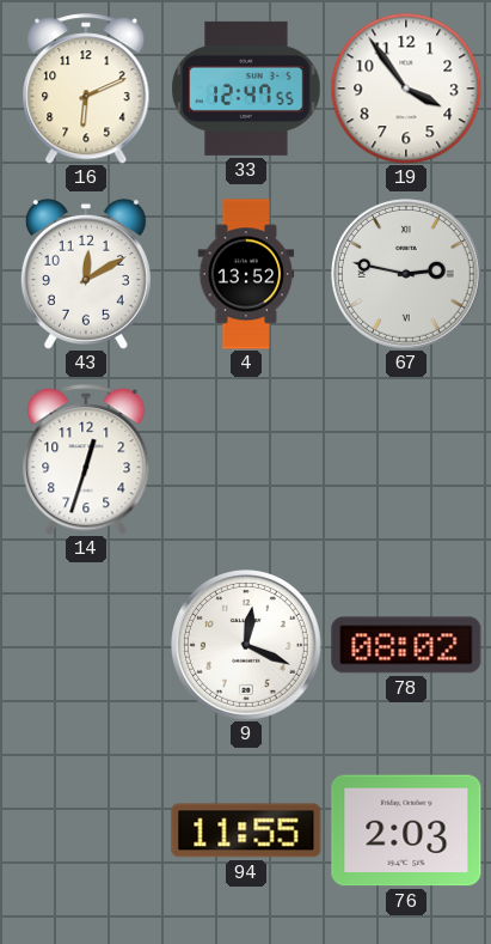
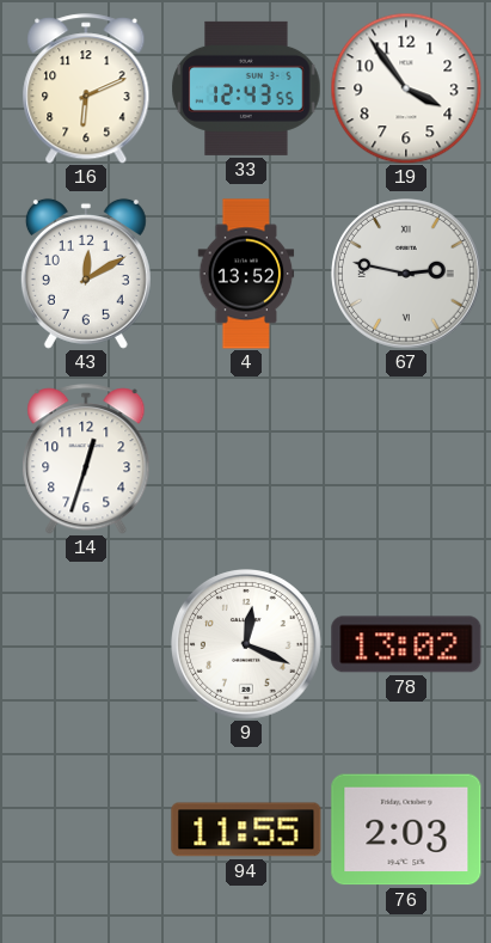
33: 12:47 -> 12:43
78: 08:02 -> 13:02
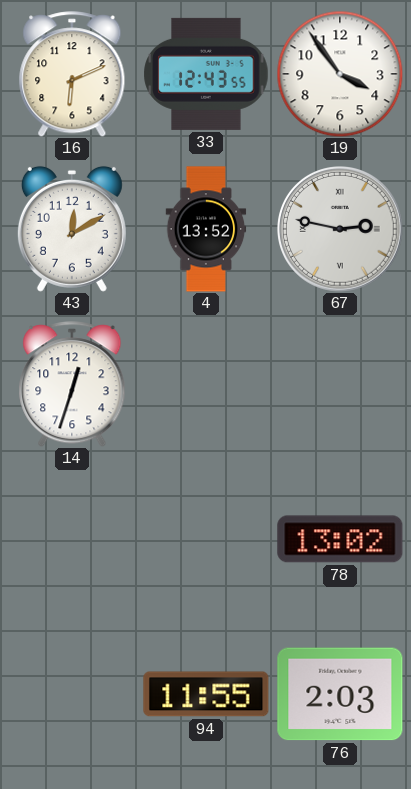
9: 12:19 -> none
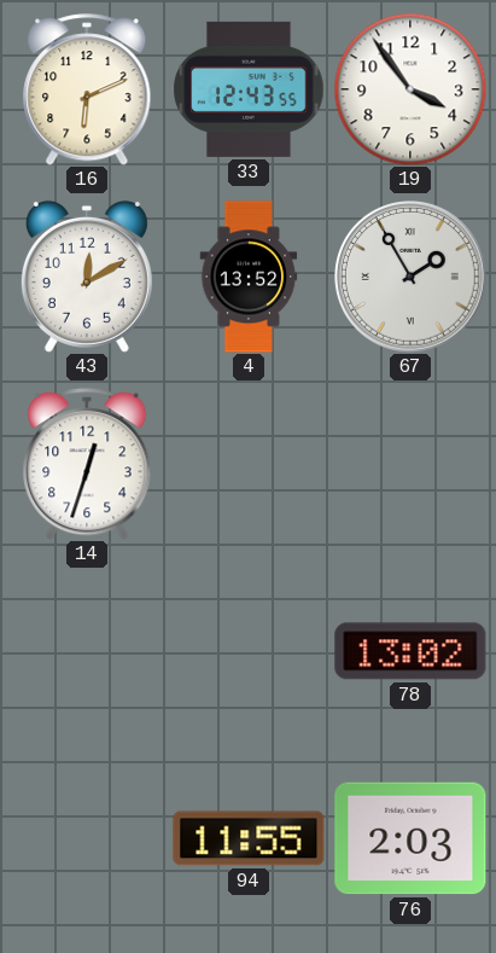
67: 2:47 -> 1:55
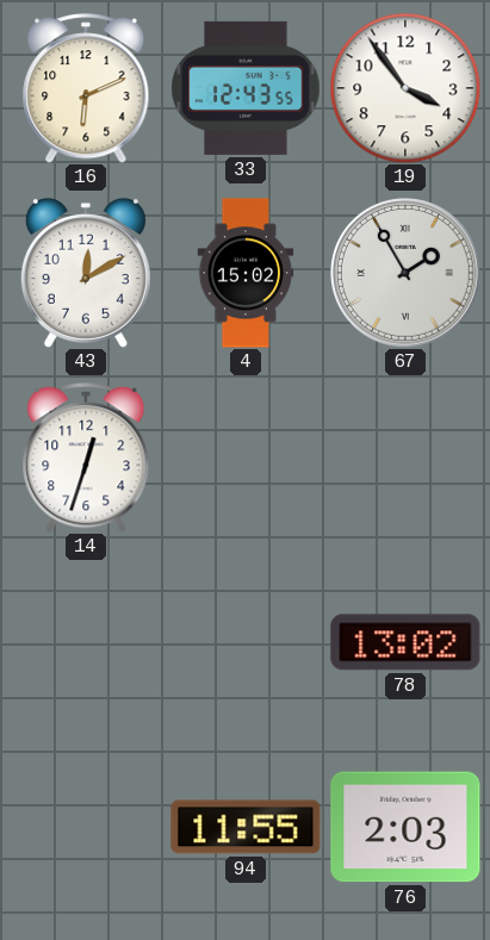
4: 13:52 -> 15:02
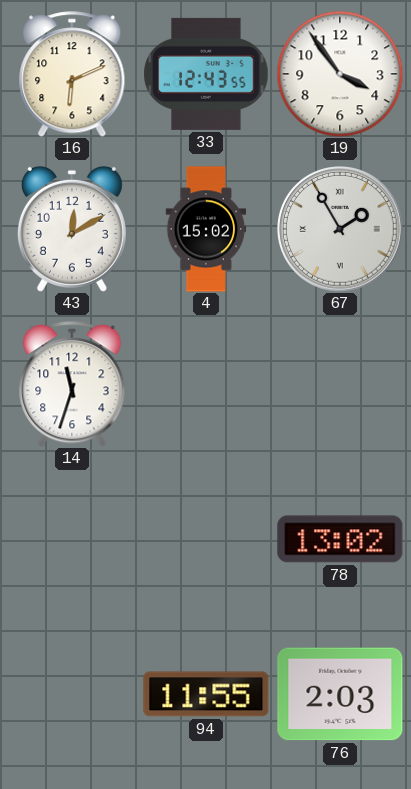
14: 12:33 -> 11:33
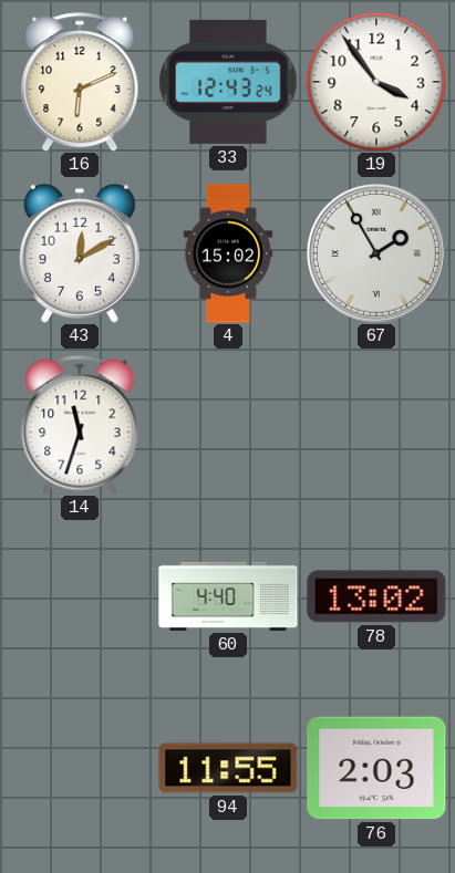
33: 12:43:55 -> 12:43:24
60: none -> 4:40
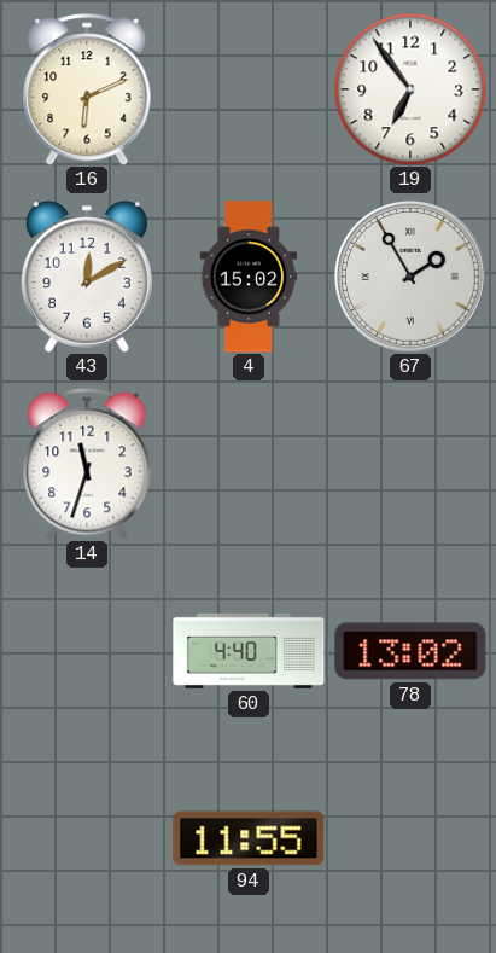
33: 12:43 -> none
19: 3:54 -> 6:54
76: 2:03 -> none
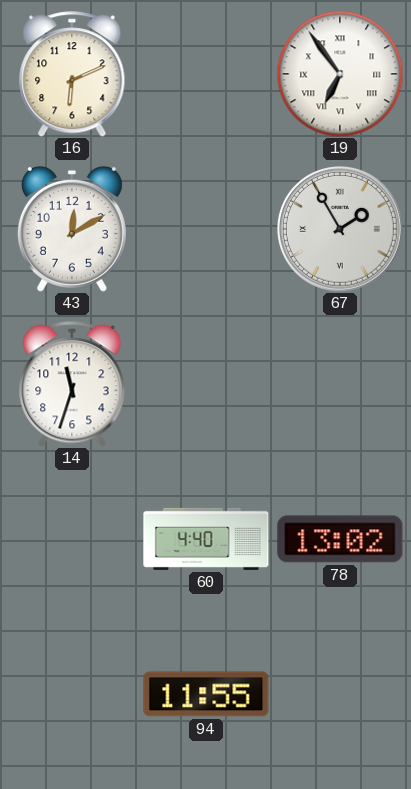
19 numerals: Arabic -> Roman
4: 15:02 -> none
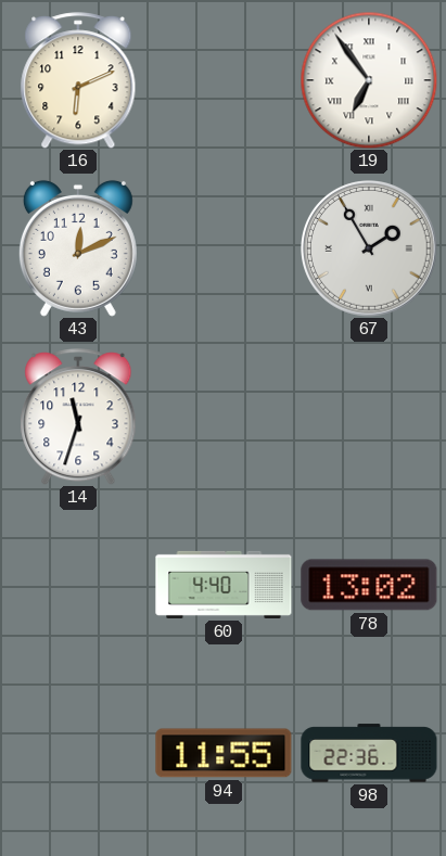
43: 12:10 -> 12:11
98: none -> 22:36
